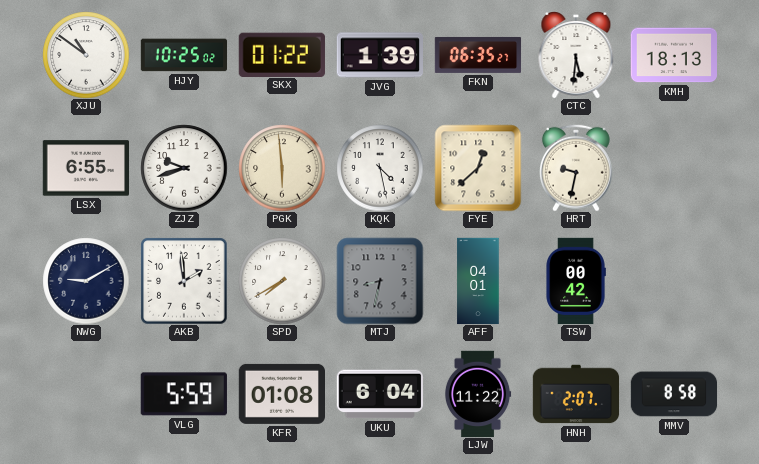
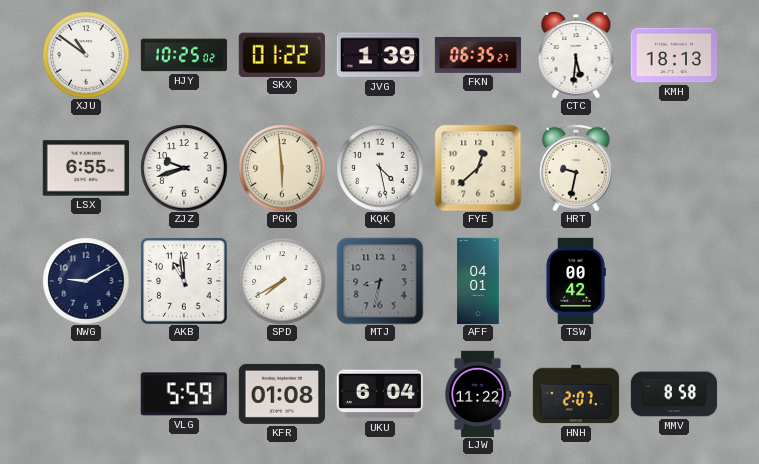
AKB: 1:59 -> 10:59
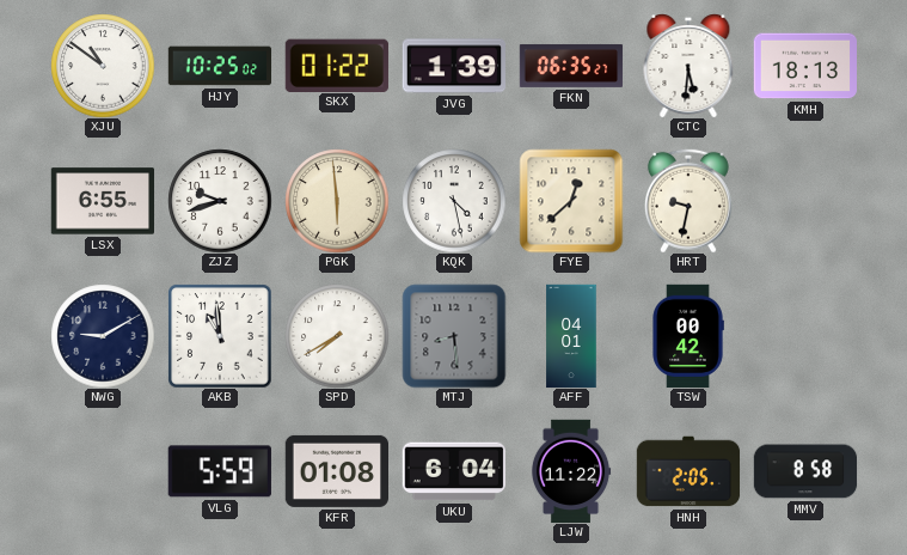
MTJ: 8:32 -> 8:29
HNH: 2:07 -> 2:05
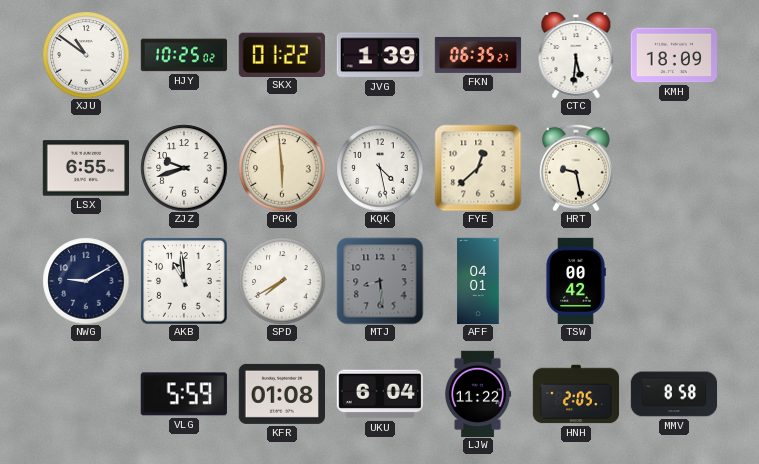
KMH: 18:13 -> 18:09
HRT: 9:32 -> 9:28
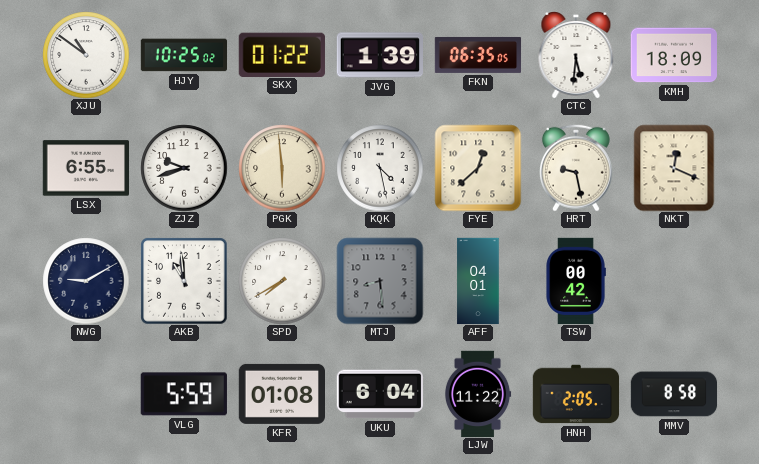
FKN: 06:35:27 -> 06:35:05
NKT: none -> 12:19
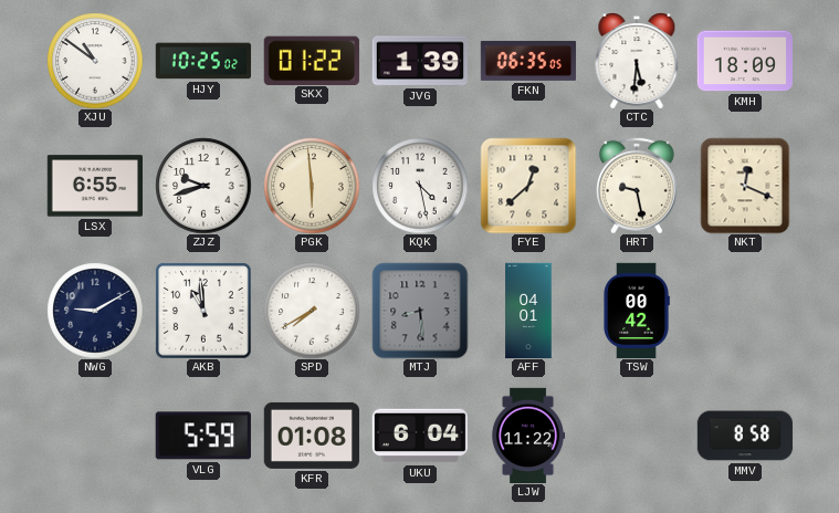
HNH: 2:05 -> none
